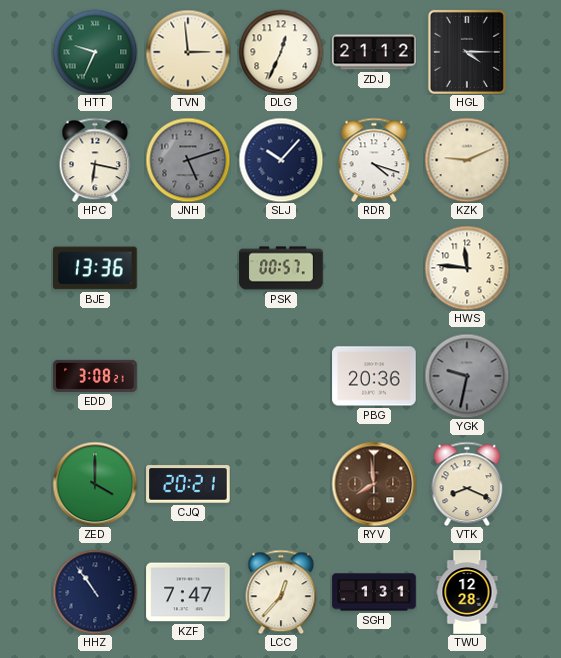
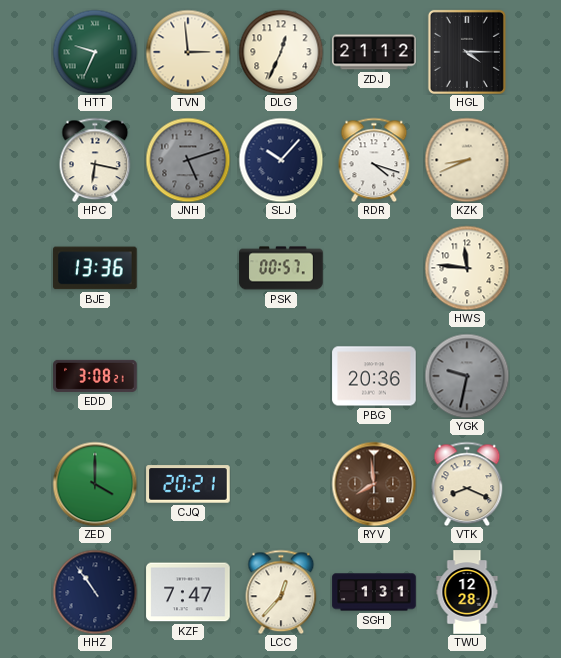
KZK: 9:11 -> 8:41
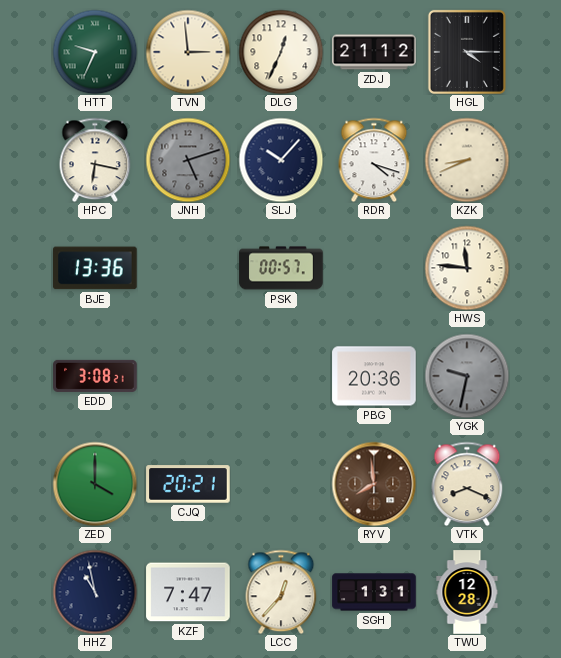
HHZ: 10:54 -> 10:58
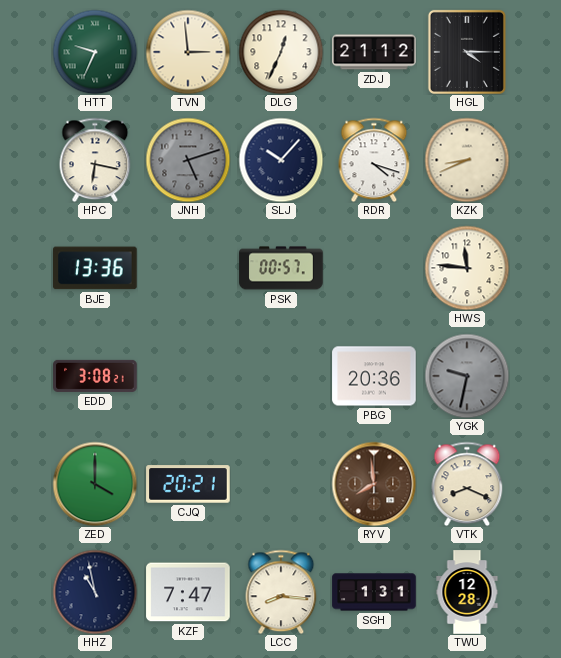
LCC: 12:37 -> 8:16
